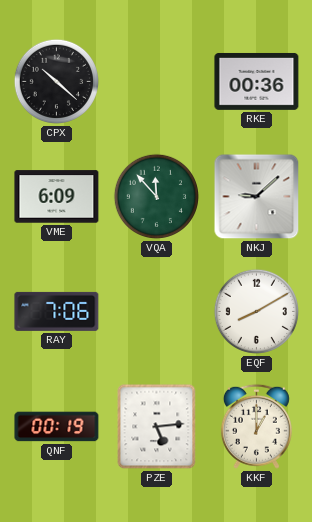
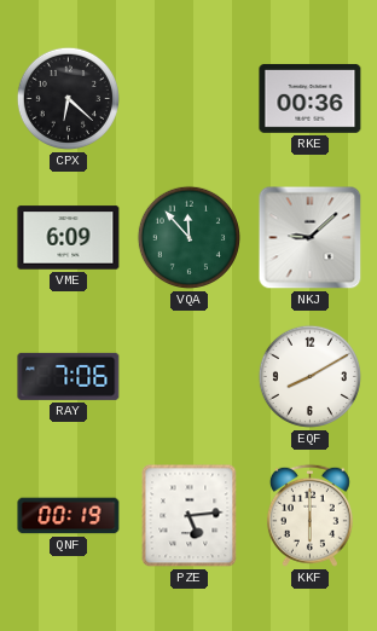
CPX: 10:22 -> 6:22
KKF: 1:00 -> 6:00
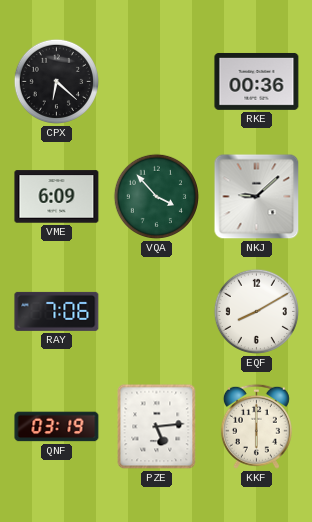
VQA: 11:53 -> 3:53
QNF: 00:19 -> 03:19
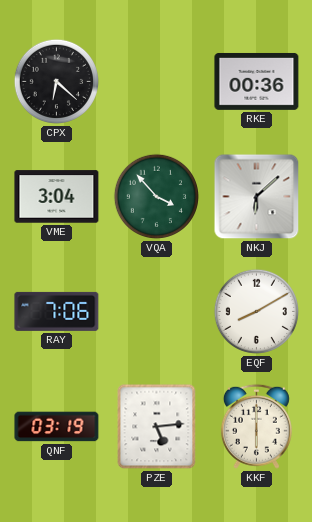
VME: 6:09 -> 3:04
NKJ: 9:08 -> 6:08
